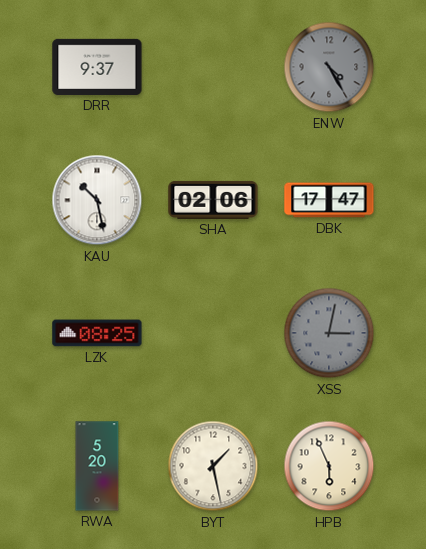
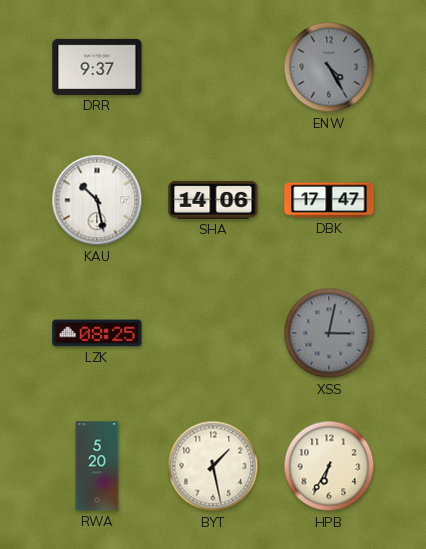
SHA: 02:06 -> 14:06
HPB: 5:56 -> 6:35
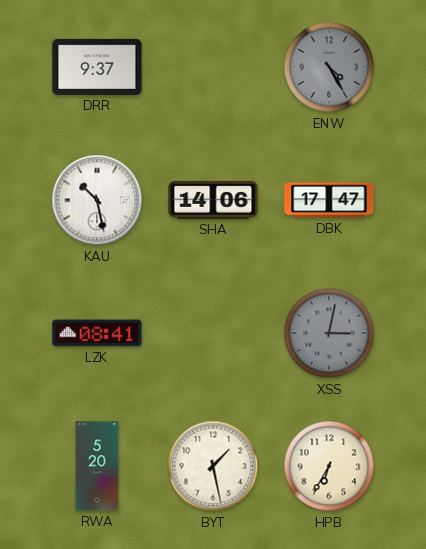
LZK: 08:25 -> 08:41
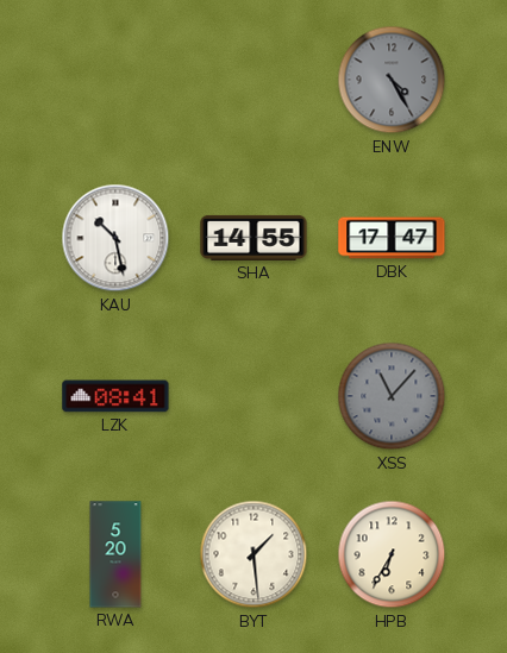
DRR: 9:37 -> none
SHA: 14:06 -> 14:55
XSS: 3:02 -> 11:07
BYT: 1:28 -> 1:29
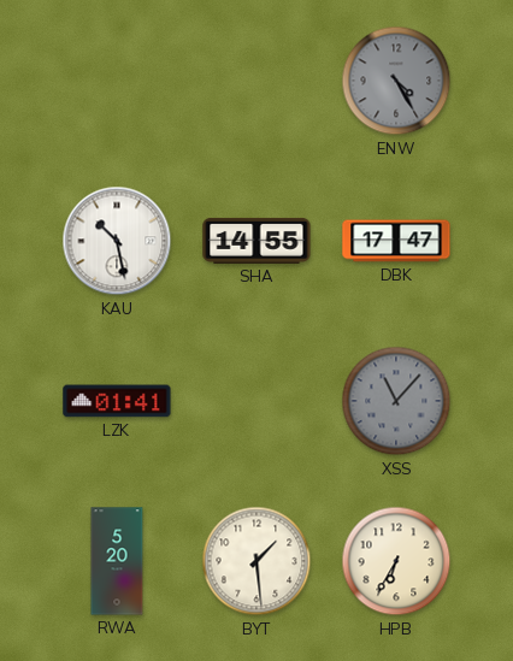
LZK: 08:41 -> 01:41
